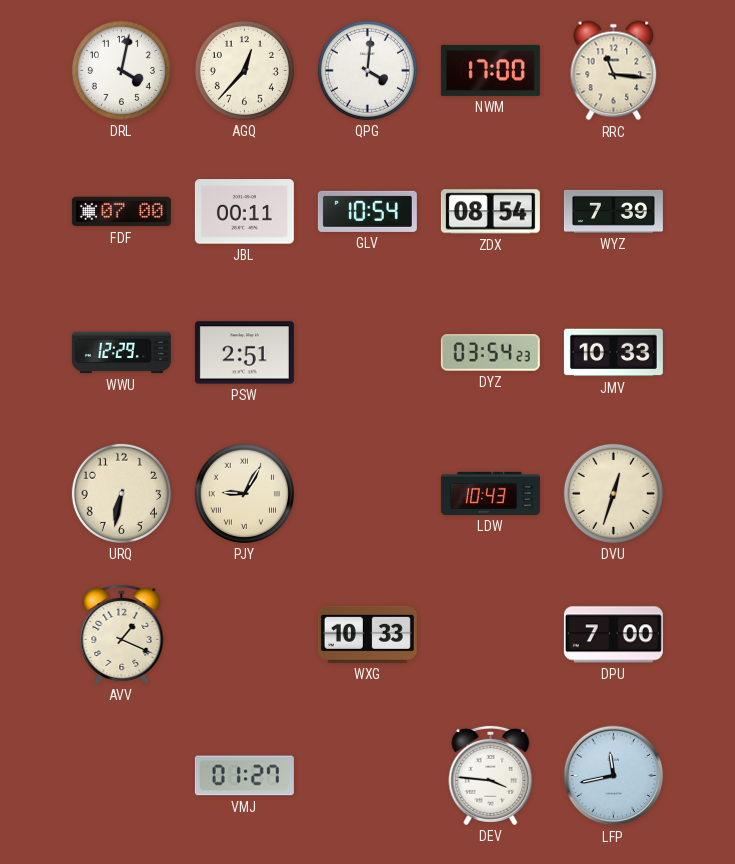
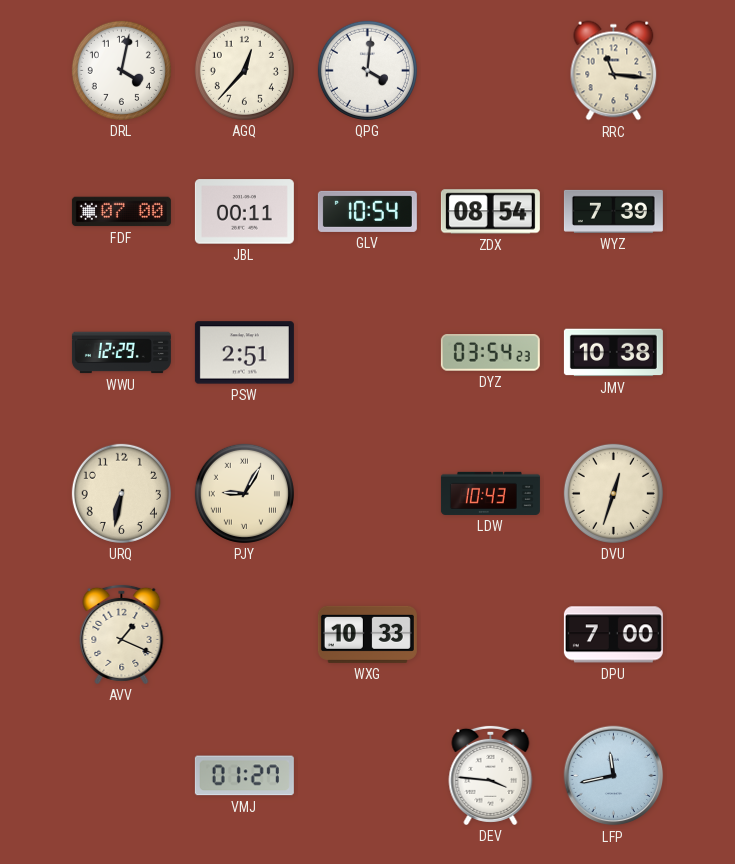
NWM: 17:00 -> none
JMV: 10:33 -> 10:38
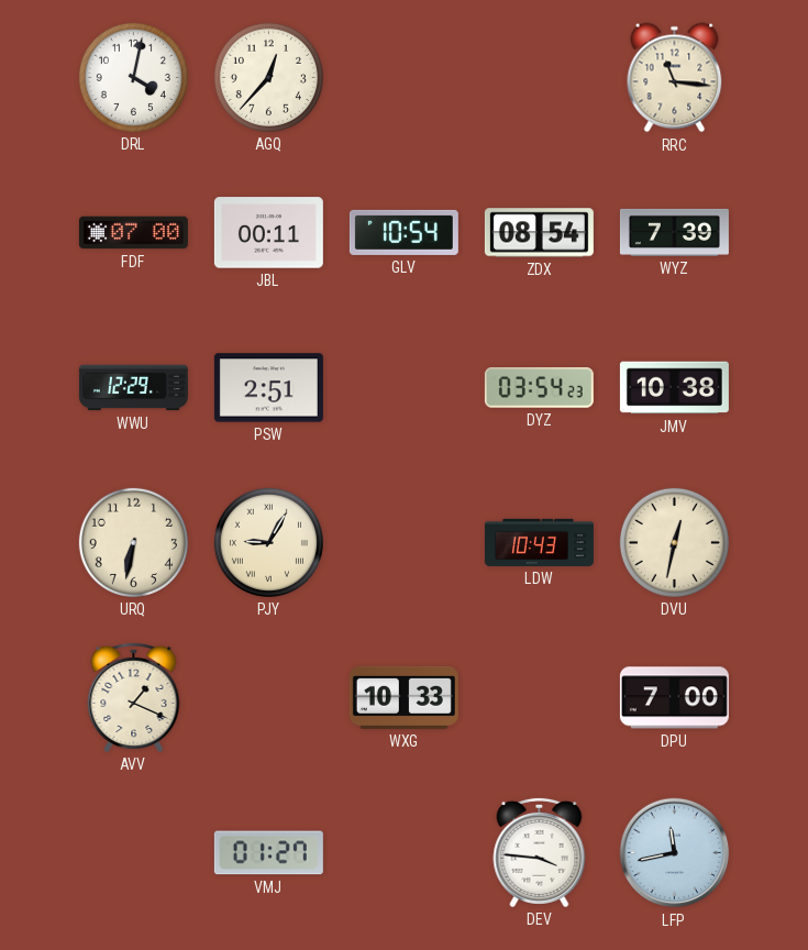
QPG: 4:01 -> none
DVU: 12:33 -> 12:32
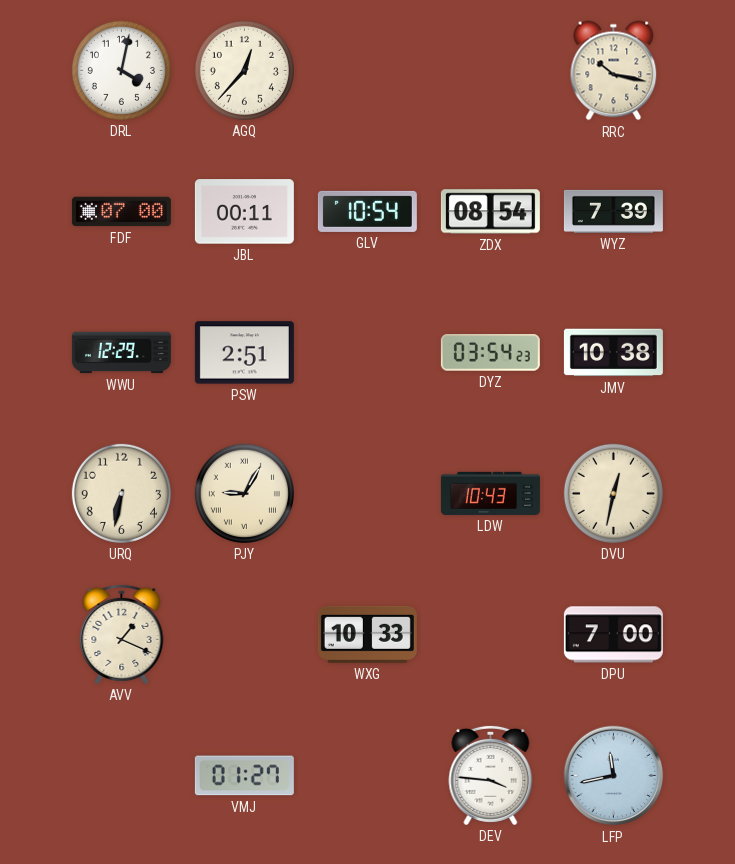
RRC: 11:16 -> 10:17
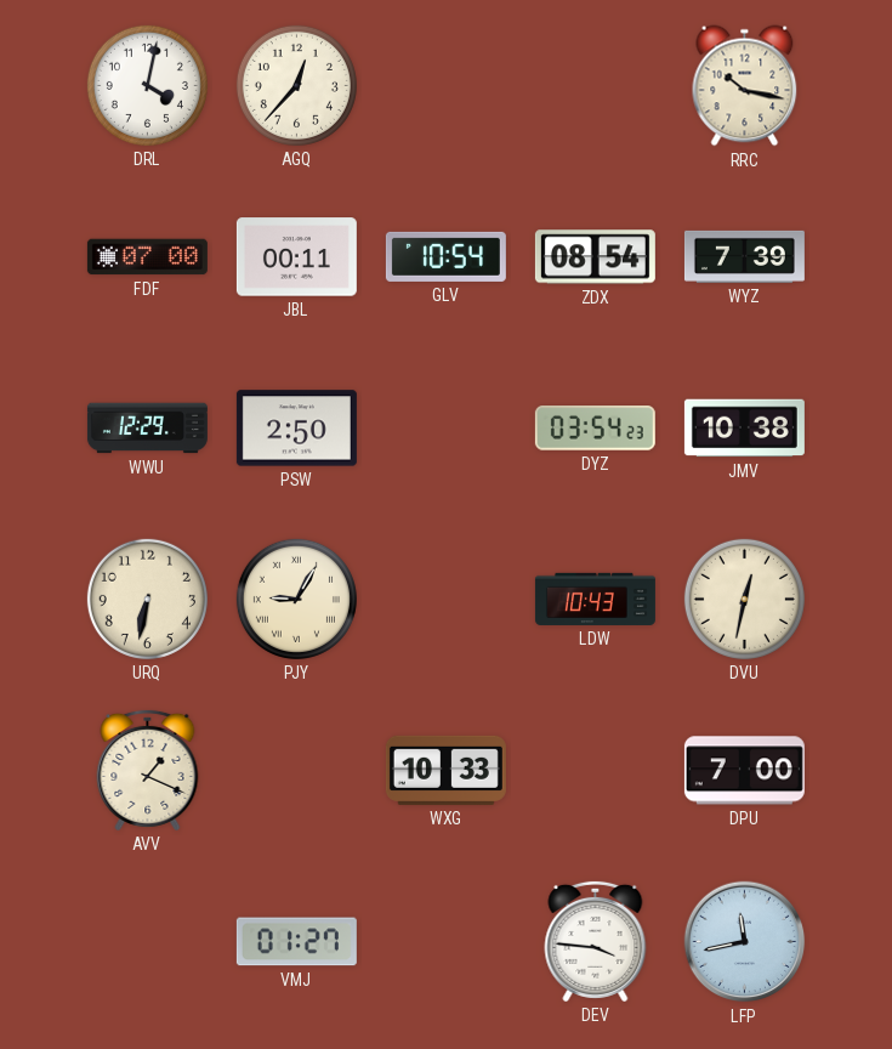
PSW: 2:51 -> 2:50
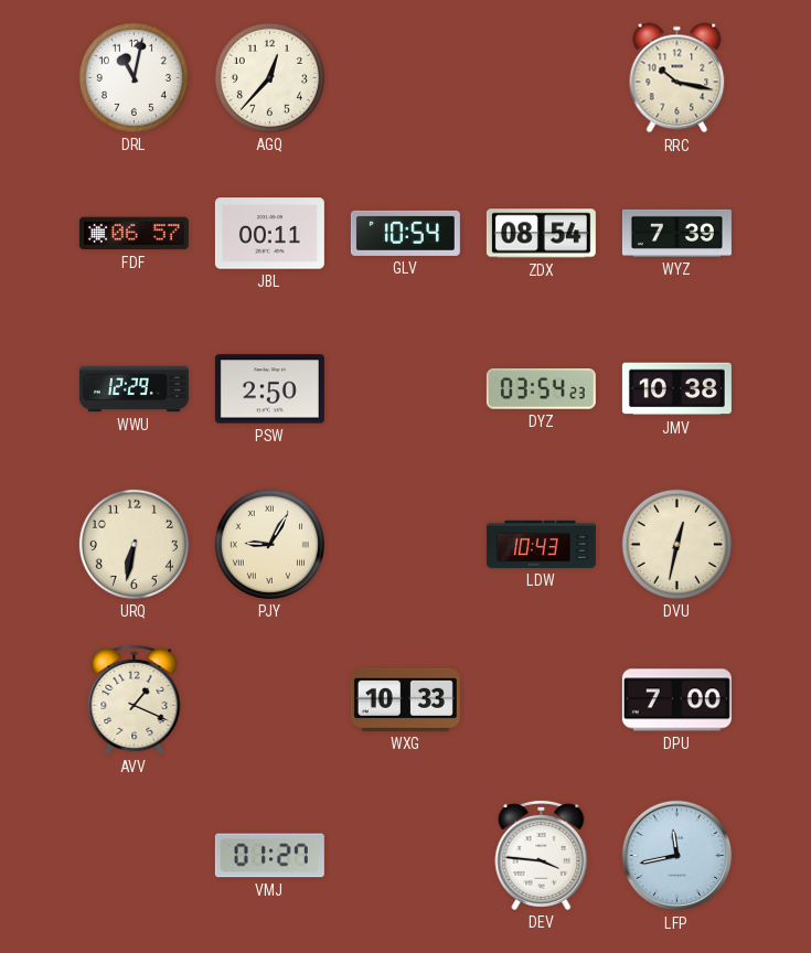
DRL: 4:02 -> 11:02
FDF: 07:00 -> 06:57
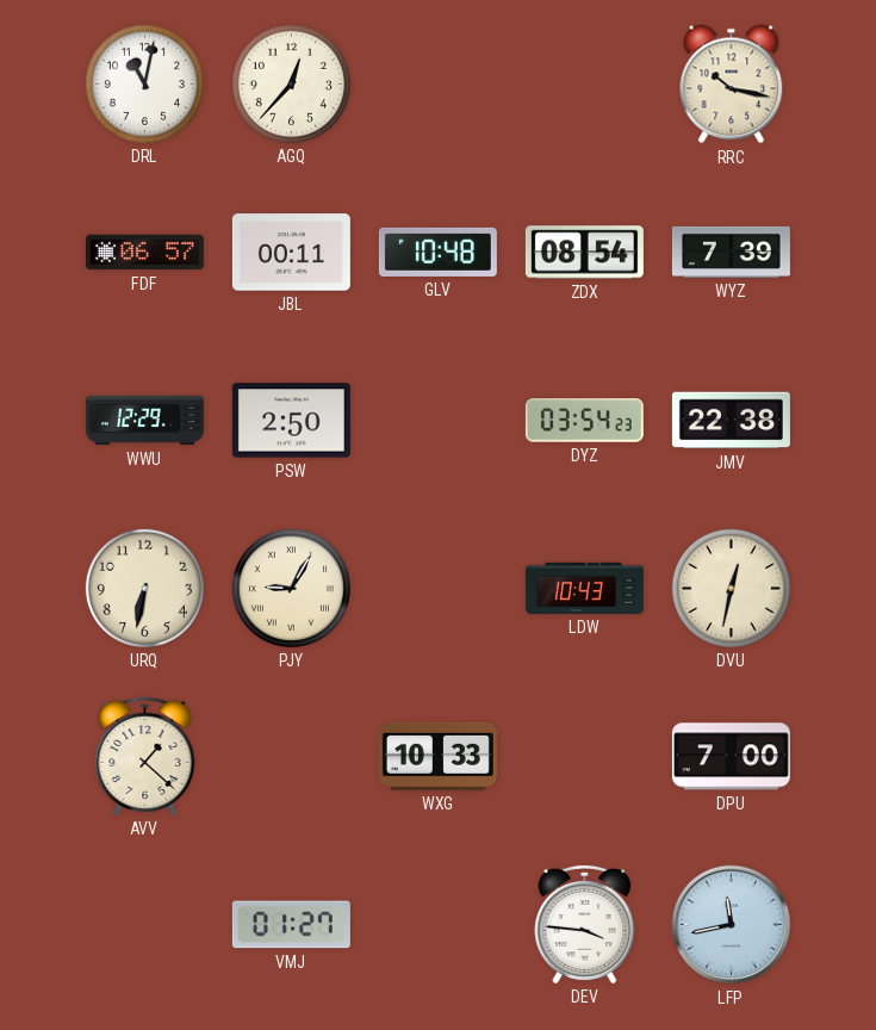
GLV: 10:54 -> 10:48
JMV: 10:38 -> 22:38
AVV: 1:19 -> 1:22
